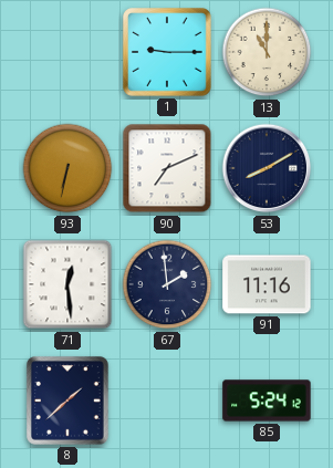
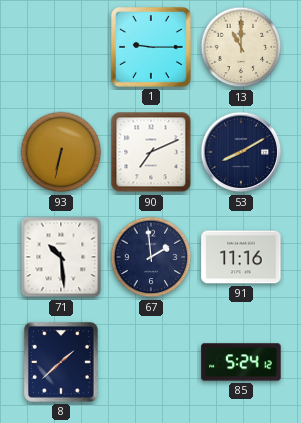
71: 12:29 -> 10:29
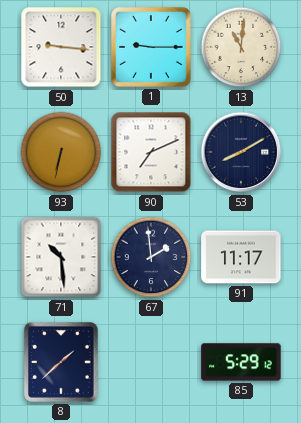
50: none -> 9:16
13: 11:00 -> 11:01
91: 11:16 -> 11:17
85: 5:24 -> 5:29
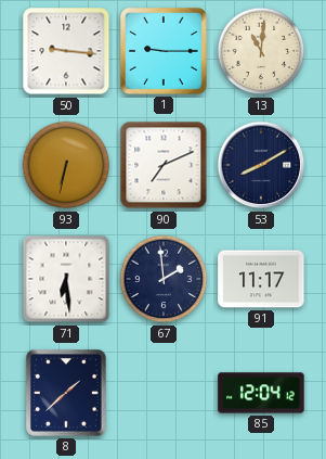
71: 10:29 -> 6:29
85: 5:29 -> 12:04
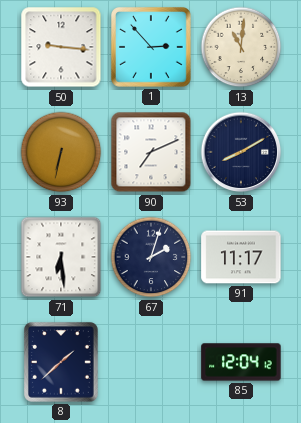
1: 9:15 -> 2:53
67: 1:59 -> 2:03
